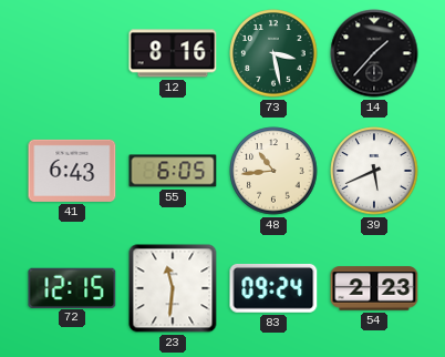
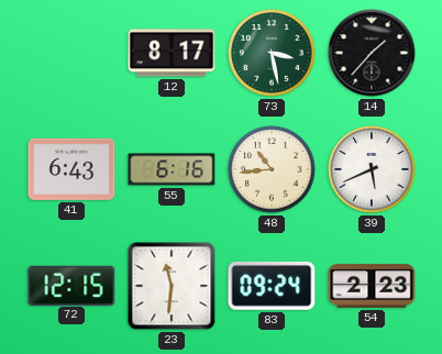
12: 8:16 -> 8:17
55: 6:05 -> 6:16
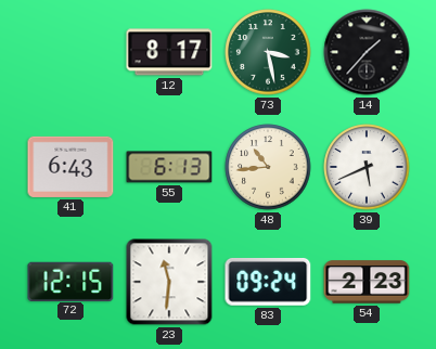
55: 6:16 -> 6:13
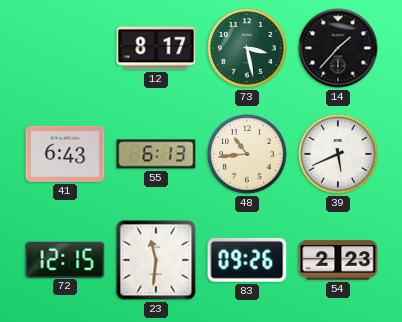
83: 09:24 -> 09:26
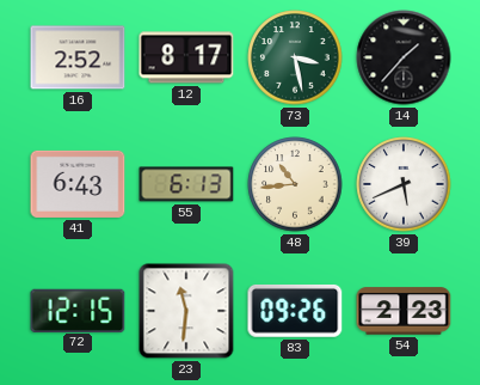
16: none -> 2:52
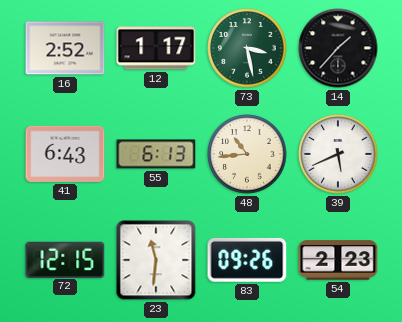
12: 8:17 -> 1:17
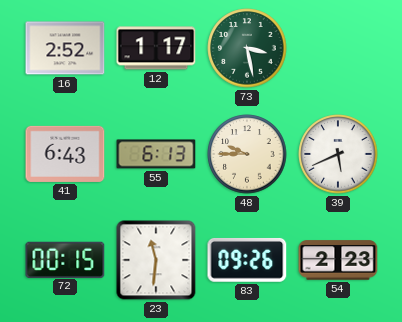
14: 1:37 -> none
48: 10:44 -> 9:45
72: 12:15 -> 00:15
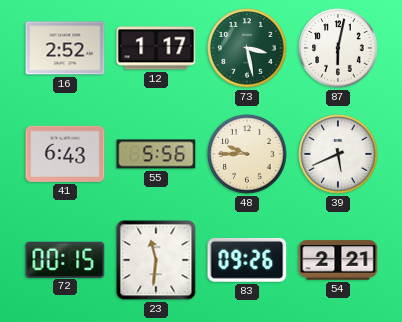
87: none -> 6:02
55: 6:13 -> 5:56
54: 2:23 -> 2:21
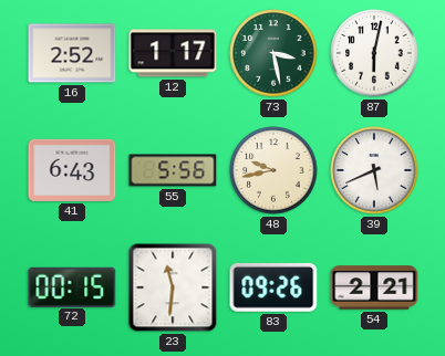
48: 9:45 -> 9:43
